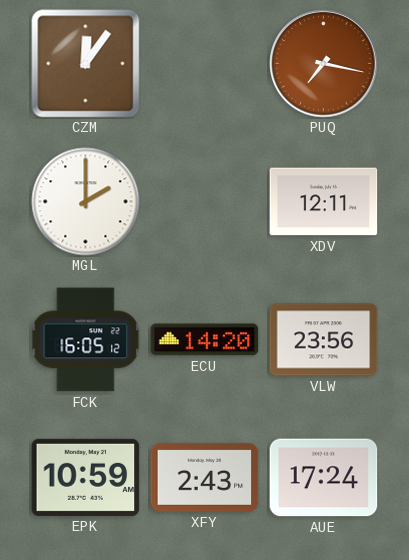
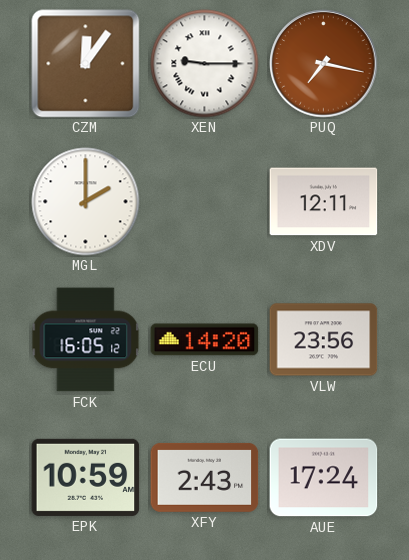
XEN: none -> 9:15
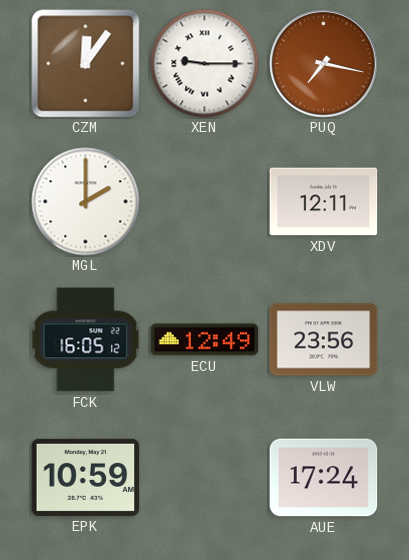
ECU: 14:20 -> 12:49
XFY: 2:43 -> none
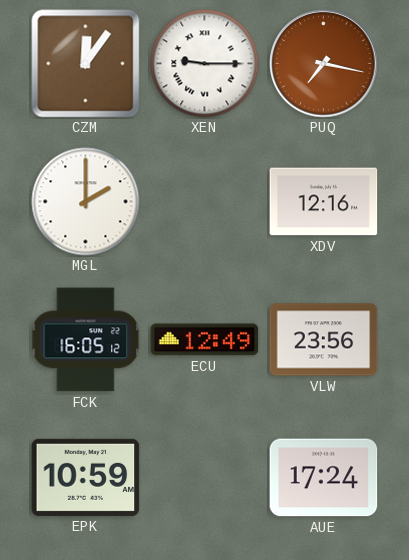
XDV: 12:11 -> 12:16
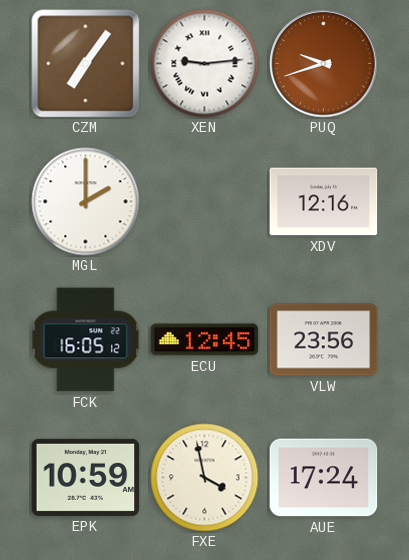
CZM: 12:06 -> 7:06
XEN: 9:15 -> 9:14
PUQ: 7:17 -> 9:42
ECU: 12:49 -> 12:45
FXE: none -> 3:58
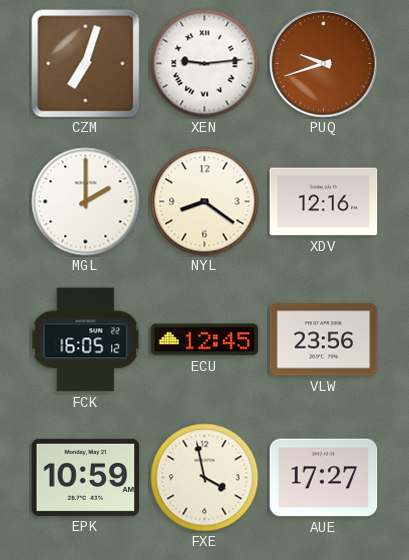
CZM: 7:06 -> 7:03
NYL: none -> 8:21
AUE: 17:24 -> 17:27
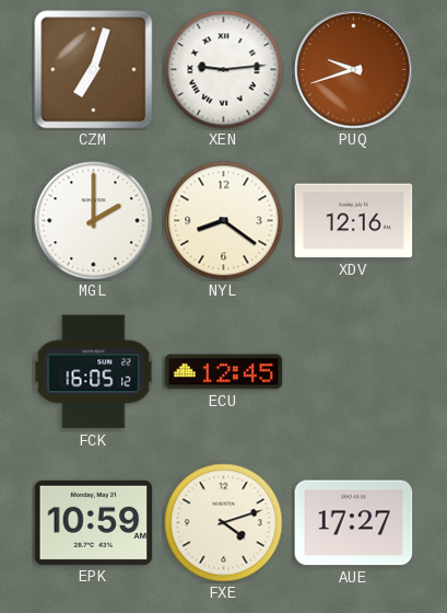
VLW: 23:56 -> none
FXE: 3:58 -> 4:12
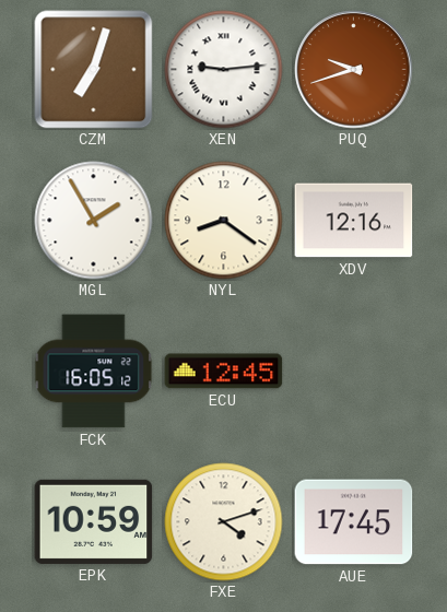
MGL: 2:00 -> 1:55
AUE: 17:27 -> 17:45
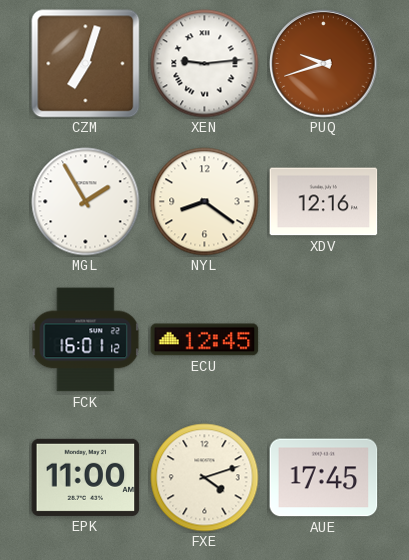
FCK: 16:05 -> 16:01
EPK: 10:59 -> 11:00
